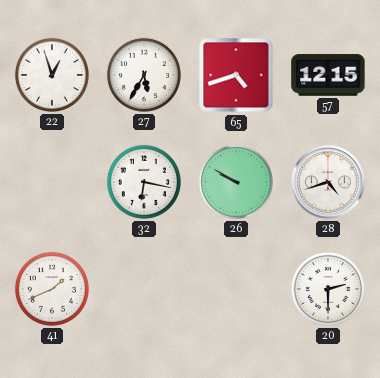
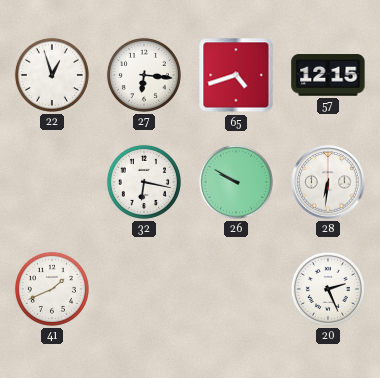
27: 5:35 -> 6:16
28: 4:42 -> 6:31
20: 2:30 -> 2:26
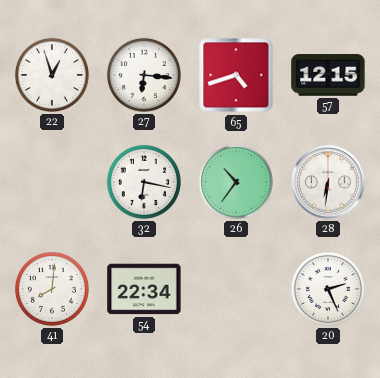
26: 9:50 -> 10:36
41: 1:41 -> 8:01
54: none -> 22:34
